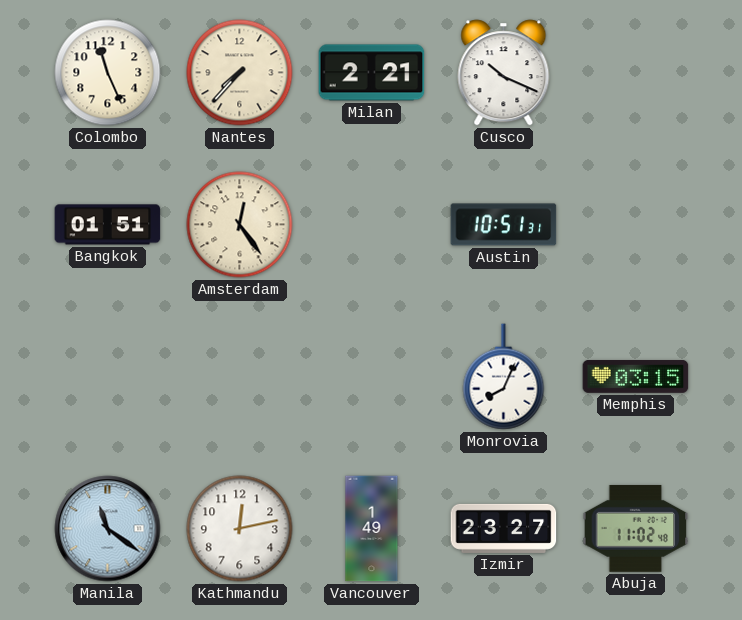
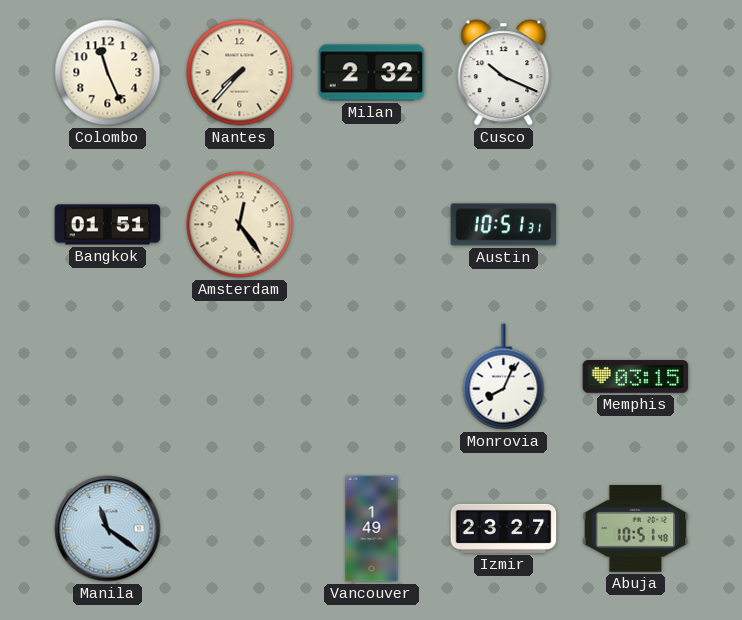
Milan: 2:21 -> 2:32
Kathmandu: 12:13 -> none
Abuja: 11:02 -> 10:51
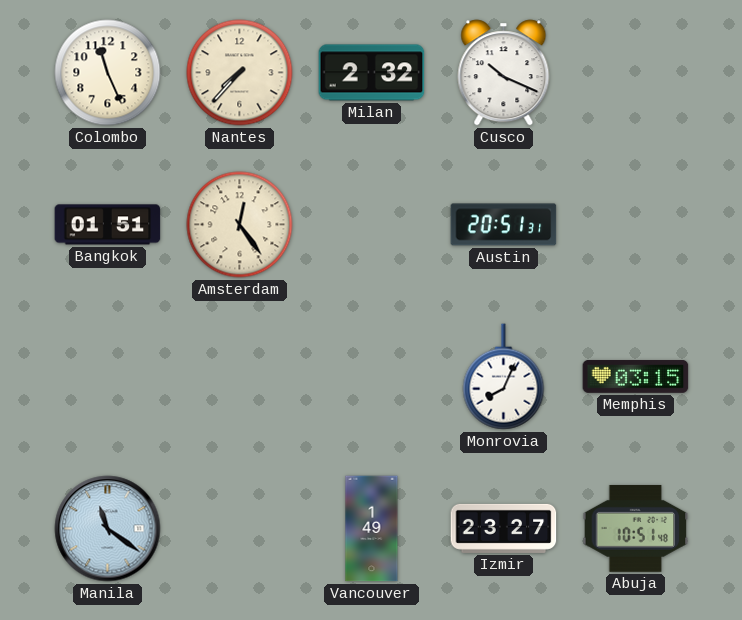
Austin: 10:51 -> 20:51
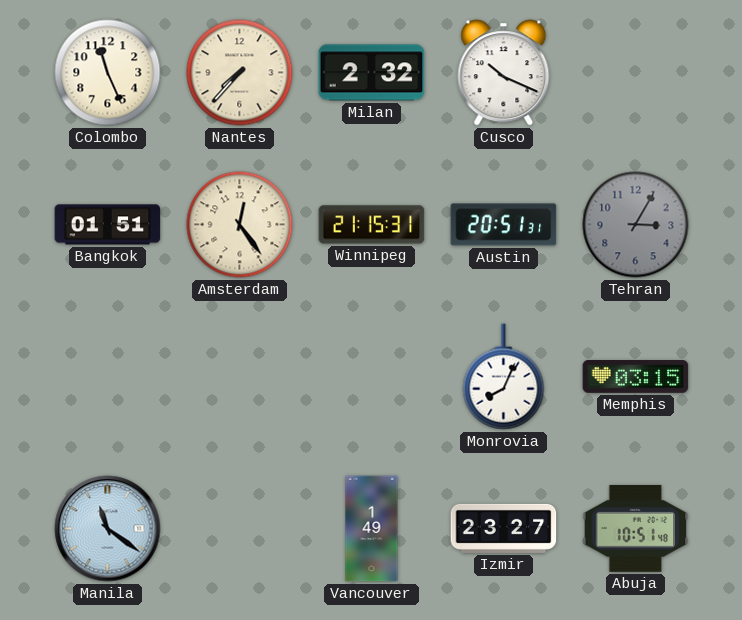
Winnipeg: none -> 21:15
Tehran: none -> 3:05
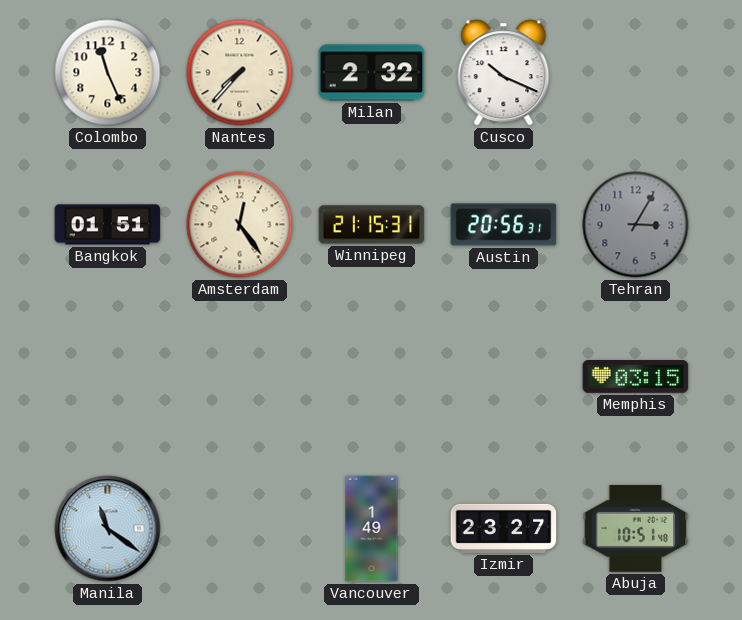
Austin: 20:51 -> 20:56
Monrovia: 8:04 -> none
